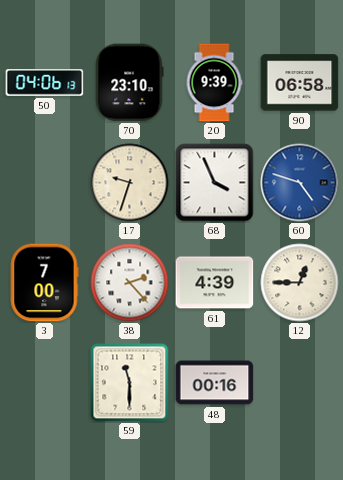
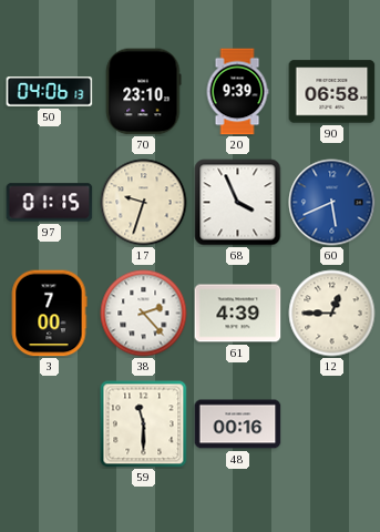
97: none -> 01:15
60: 4:48 -> 5:41
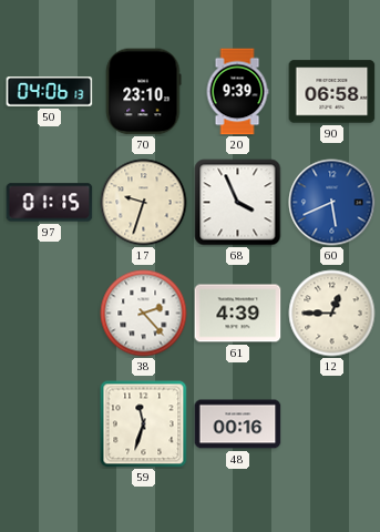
3: 7:00 -> none
59: 11:30 -> 11:33
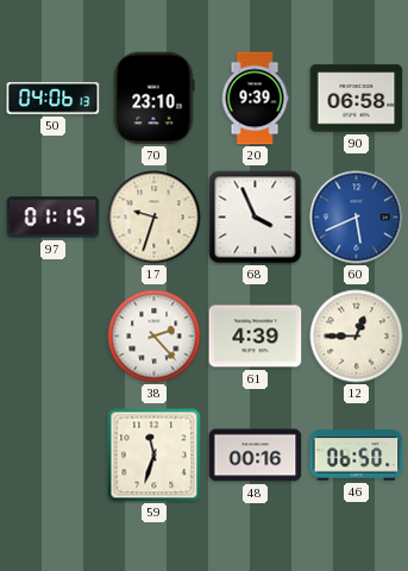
46: none -> 06:50
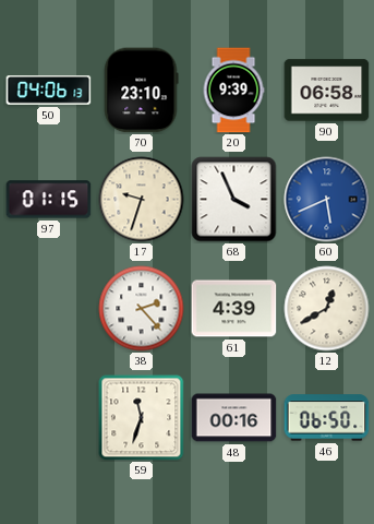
12: 12:45 -> 12:40
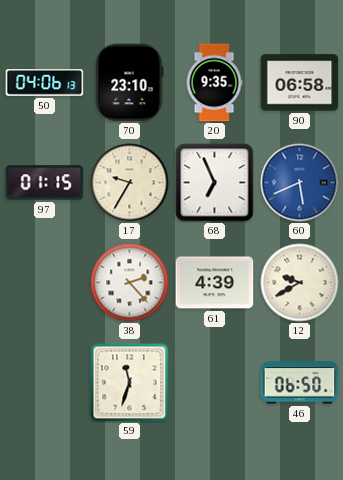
20: 9:39 -> 9:35
17: 9:33 -> 9:35
68: 3:56 -> 6:56
12: 12:40 -> 9:40
48: 00:16 -> none
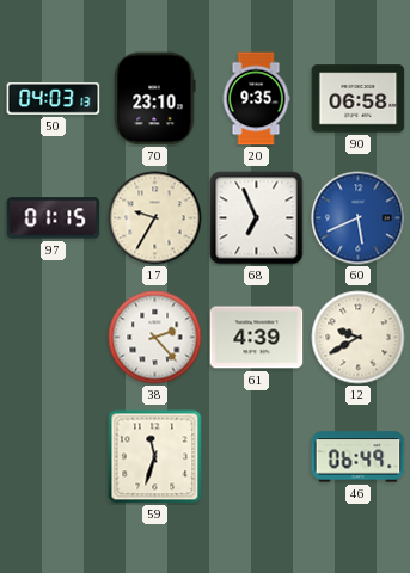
50: 04:06 -> 04:03
46: 06:50 -> 06:49
